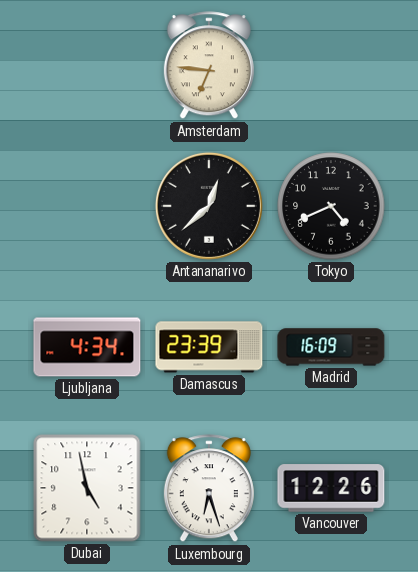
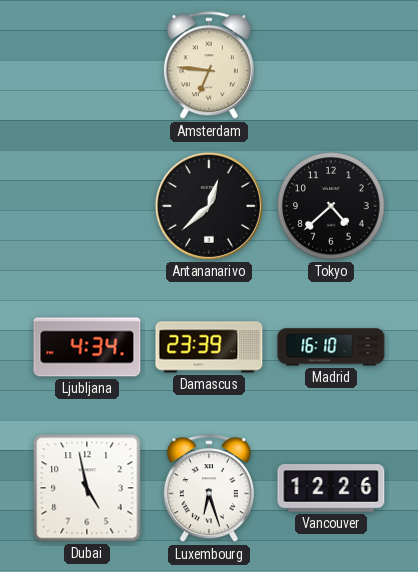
Tokyo: 4:41 -> 4:38
Madrid: 16:09 -> 16:10
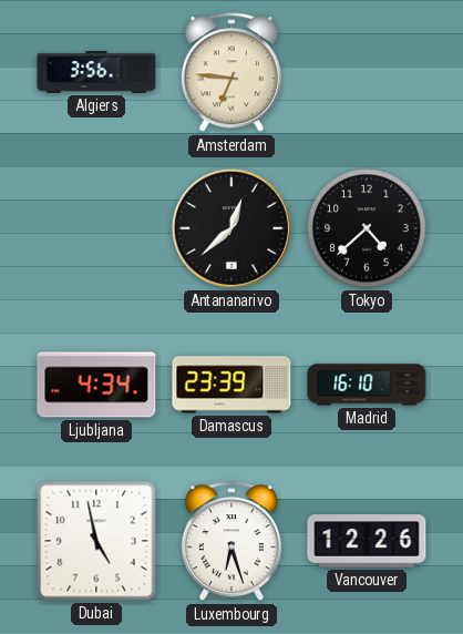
Algiers: none -> 3:56
